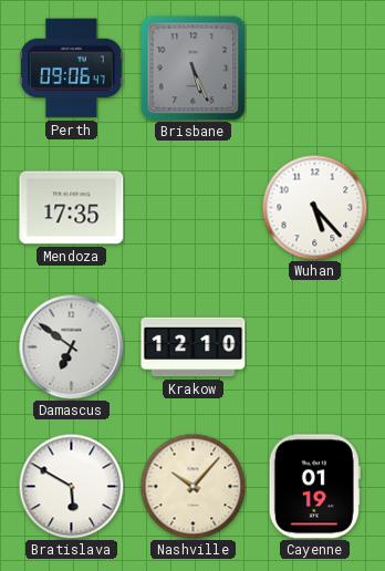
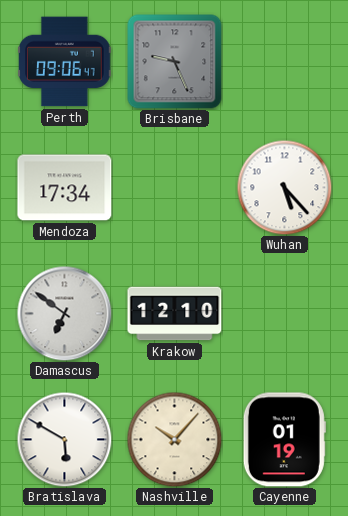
Brisbane: 5:26 -> 9:26
Mendoza: 17:35 -> 17:34
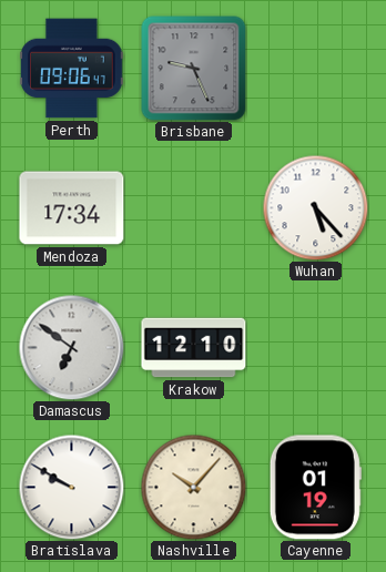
Bratislava: 5:50 -> 9:50
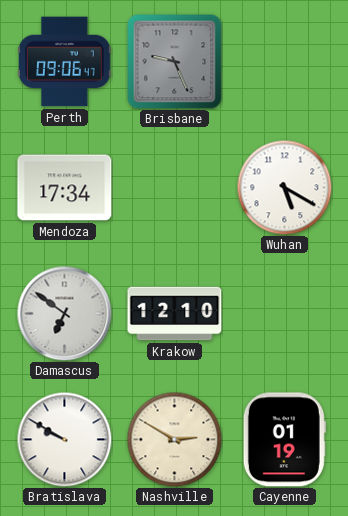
Wuhan: 5:23 -> 5:20
Nashville: 10:07 -> 2:50
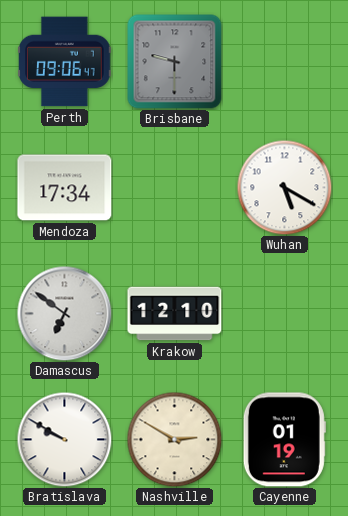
Brisbane: 9:26 -> 9:30
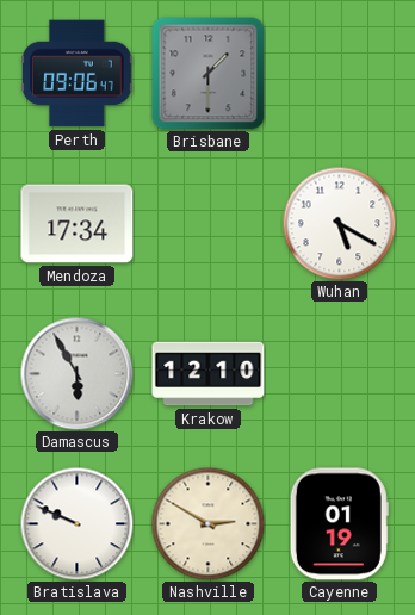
Brisbane: 9:30 -> 1:30
Damascus: 6:51 -> 5:55
Bratislava: 9:50 -> 9:49
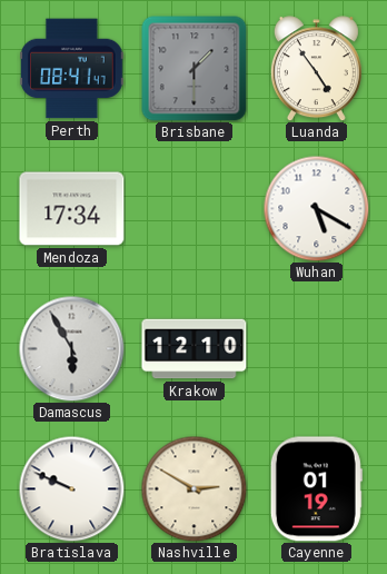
Perth: 09:06 -> 08:41
Luanda: none -> 4:54
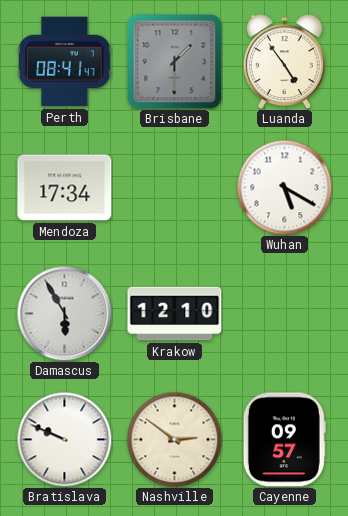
Nashville: 2:50 -> 2:51
Cayenne: 01:19 -> 09:57
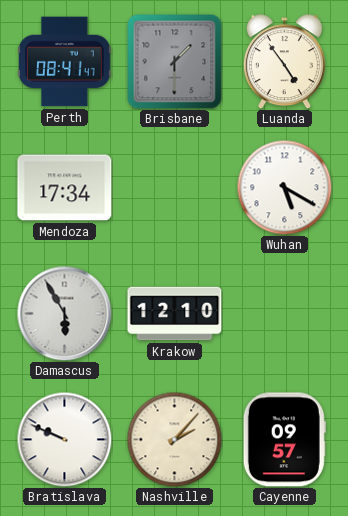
Nashville: 2:51 -> 2:07
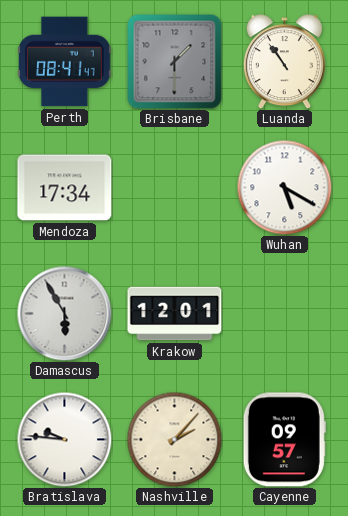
Luanda: 4:54 -> 10:54
Krakow: 12:10 -> 12:01
Bratislava: 9:49 -> 9:46
